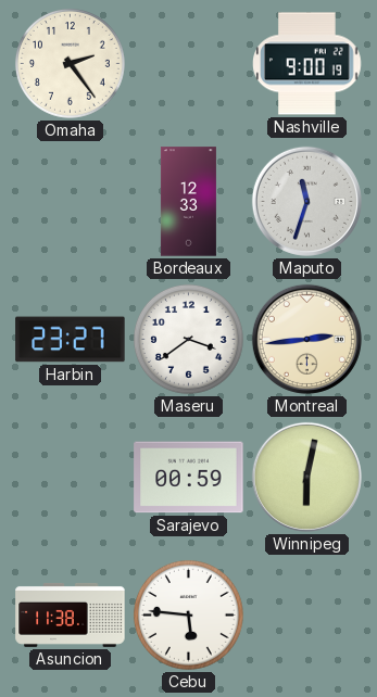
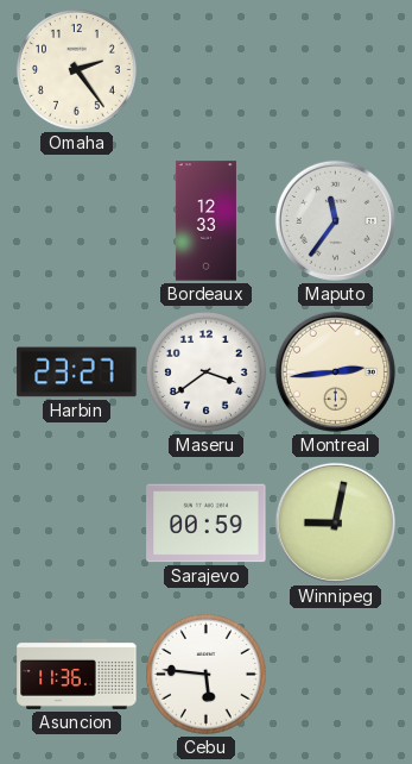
Nashville: 9:00 -> none
Maputo: 11:33 -> 11:36
Winnipeg: 6:02 -> 9:02
Asuncion: 11:38 -> 11:36
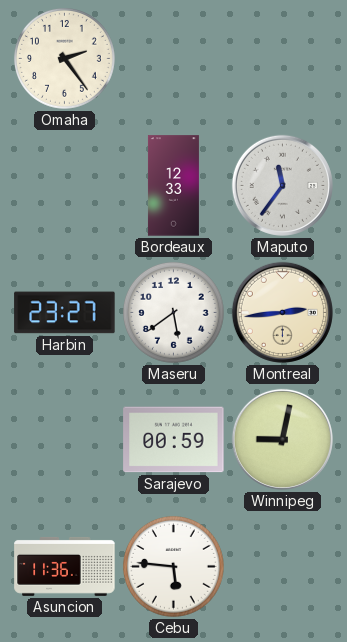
Maseru: 3:39 -> 5:39
